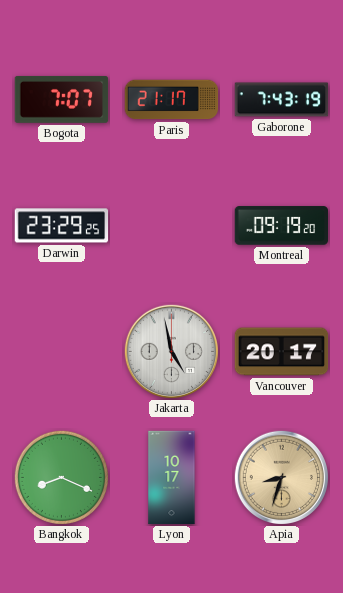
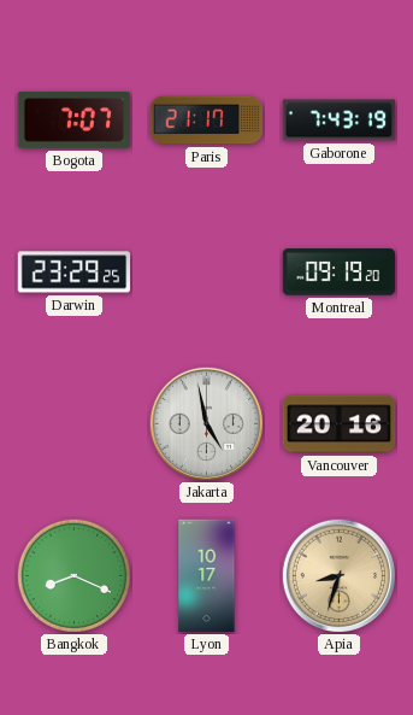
Vancouver: 20:17 -> 20:16
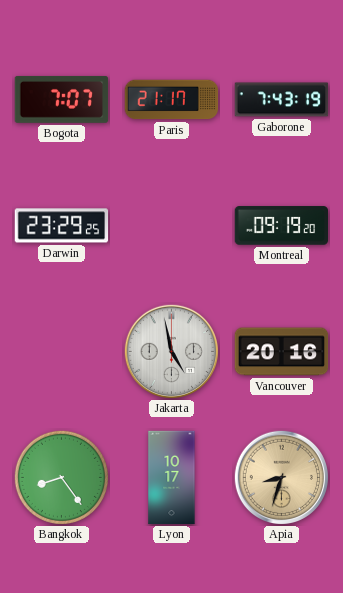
Bangkok: 8:19 -> 8:24
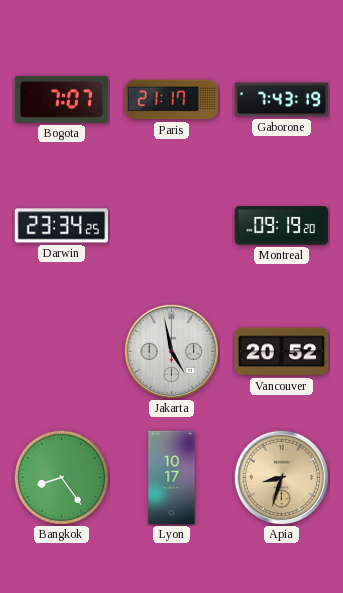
Darwin: 23:29 -> 23:34
Vancouver: 20:16 -> 20:52
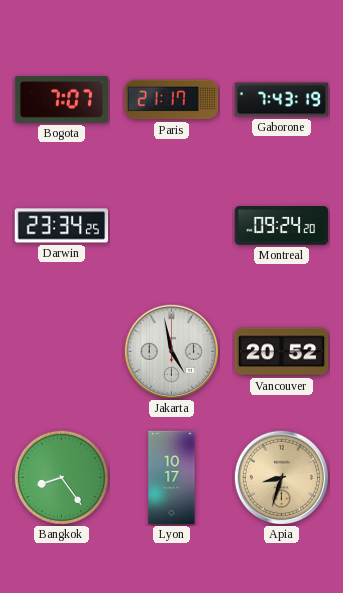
Montreal: 09:19 -> 09:24
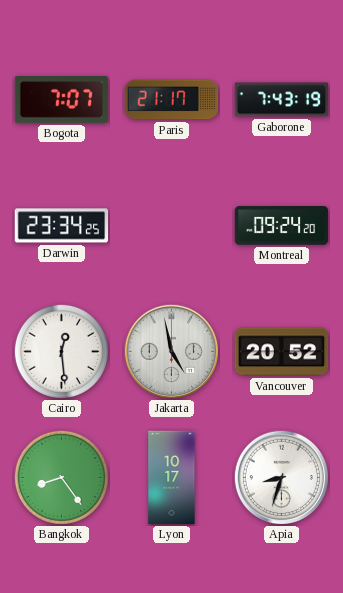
Cairo: none -> 12:29
Apia dial: champagne -> white
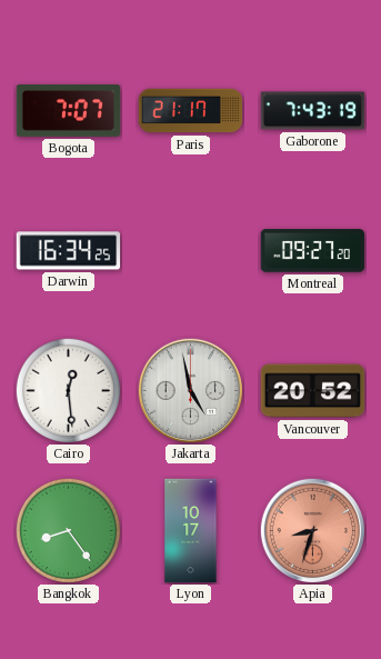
Darwin: 23:34 -> 16:34
Montreal: 09:24 -> 09:27
Apia dial: white -> salmon
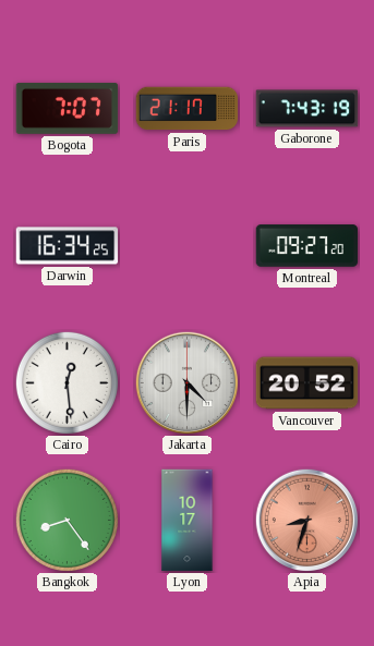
Jakarta: 4:58 -> 4:30
